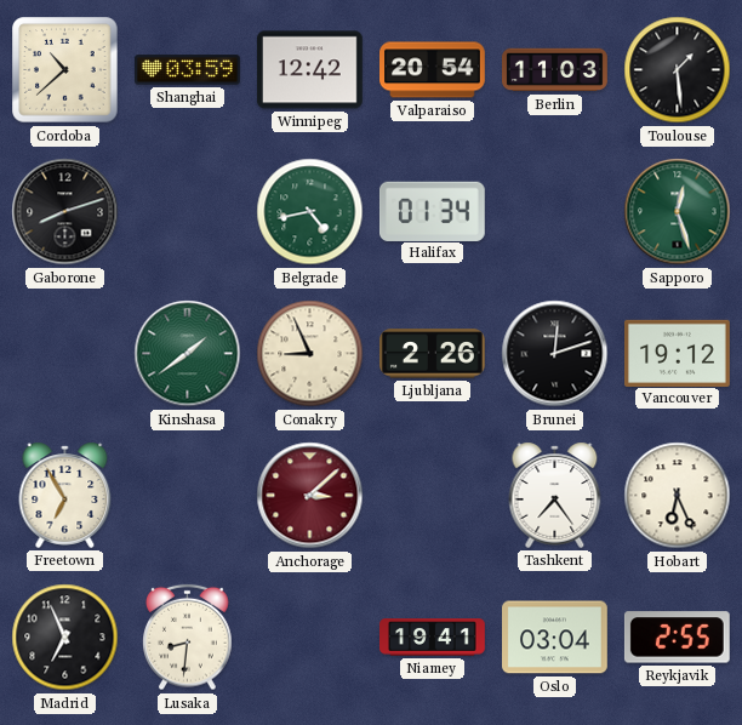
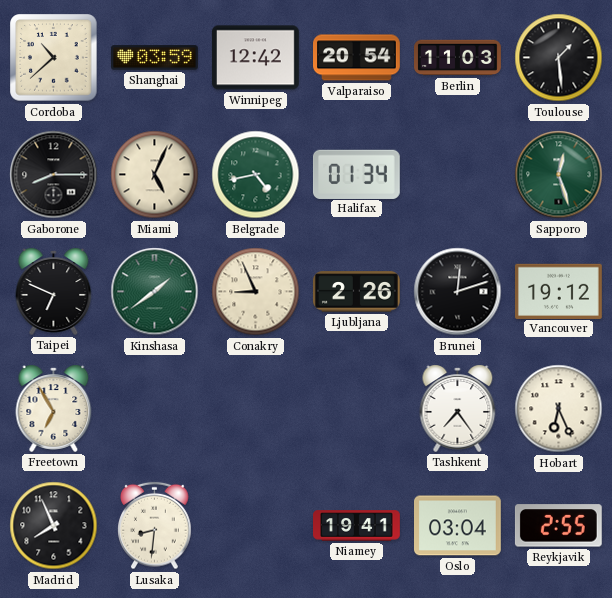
Gaborone: 8:12 -> 8:15
Miami: none -> 5:04
Taipei: none -> 6:49
Anchorage: 3:08 -> none
Madrid: 6:56 -> 7:56
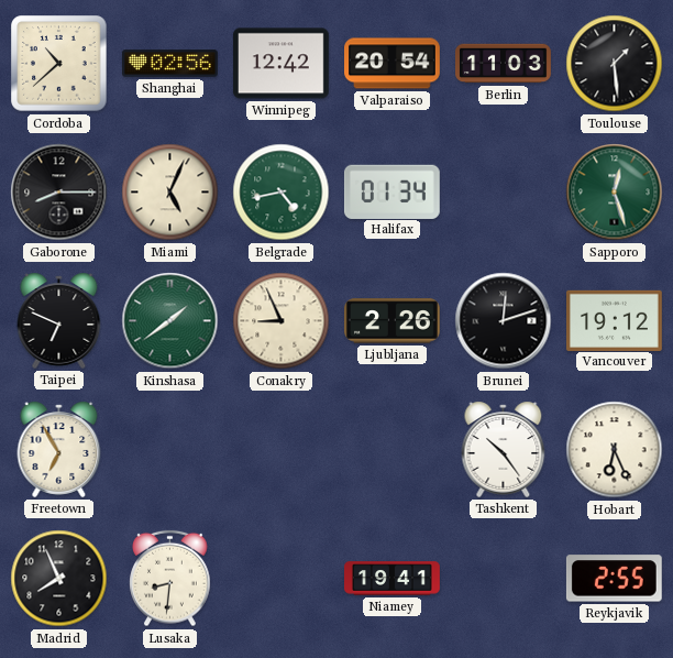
Shanghai: 03:59 -> 02:56
Tashkent: 7:24 -> 10:24
Oslo: 03:04 -> none
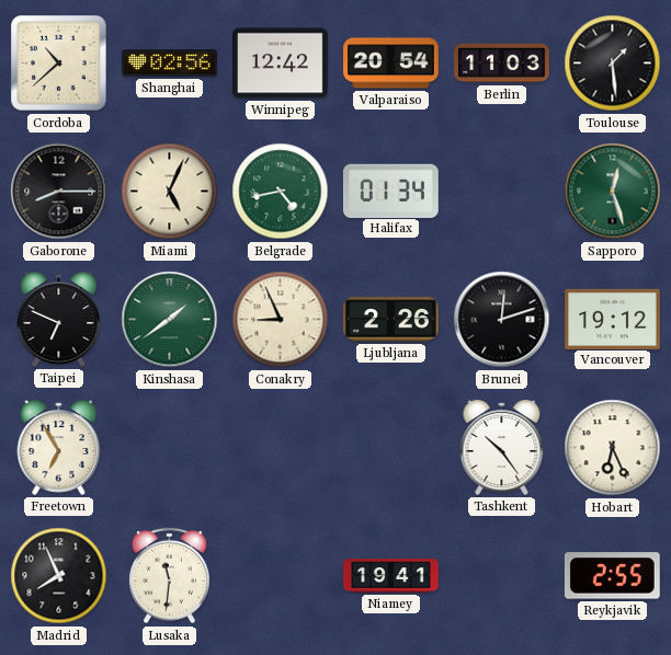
Lusaka: 8:31 -> 11:31
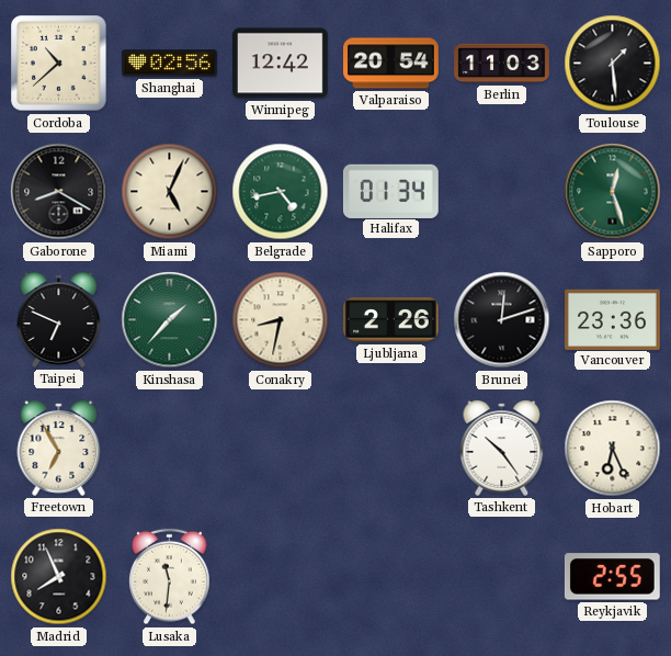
Gaborone: 8:15 -> 8:20
Kinshasa: 1:39 -> 1:37
Conakry: 8:56 -> 8:32
Vancouver: 19:12 -> 23:36
Niamey: 19:41 -> none
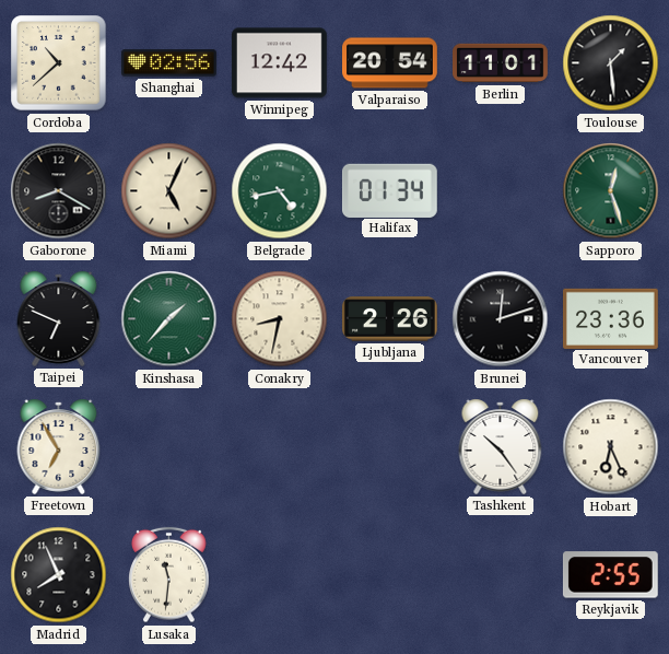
Berlin: 11:03 -> 11:01
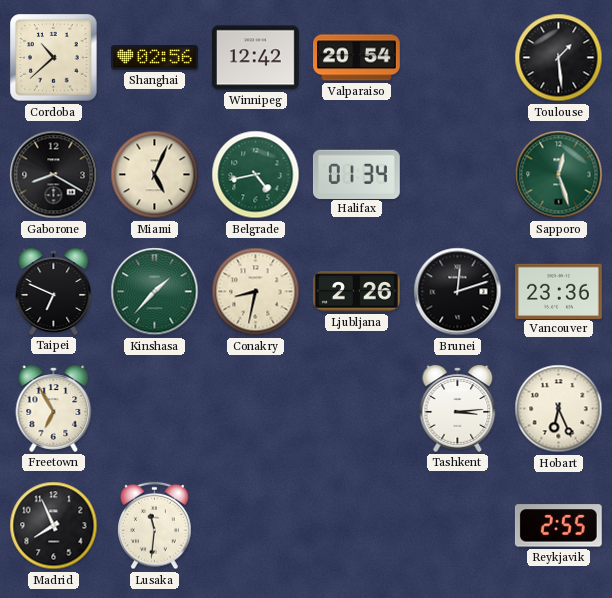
Berlin: 11:01 -> none
Tashkent: 10:24 -> 3:14
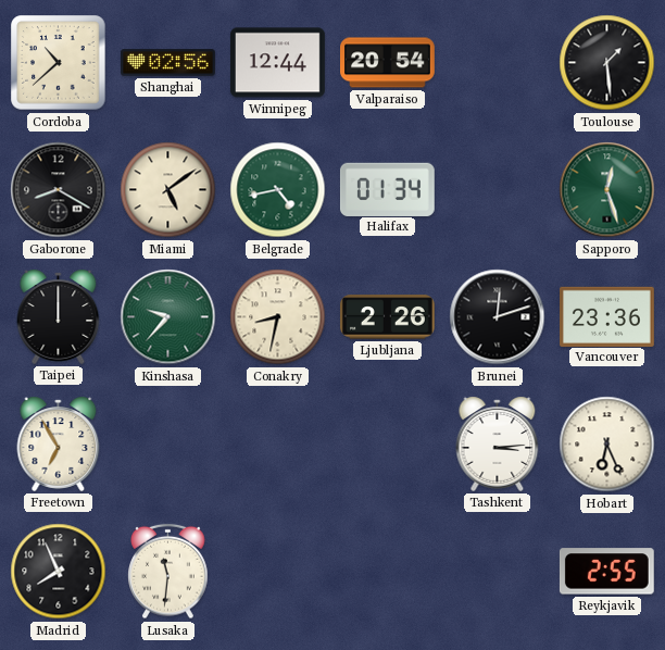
Winnipeg: 12:42 -> 12:44
Miami: 5:04 -> 5:09
Taipei: 6:49 -> 12:00
Kinshasa: 1:37 -> 9:37
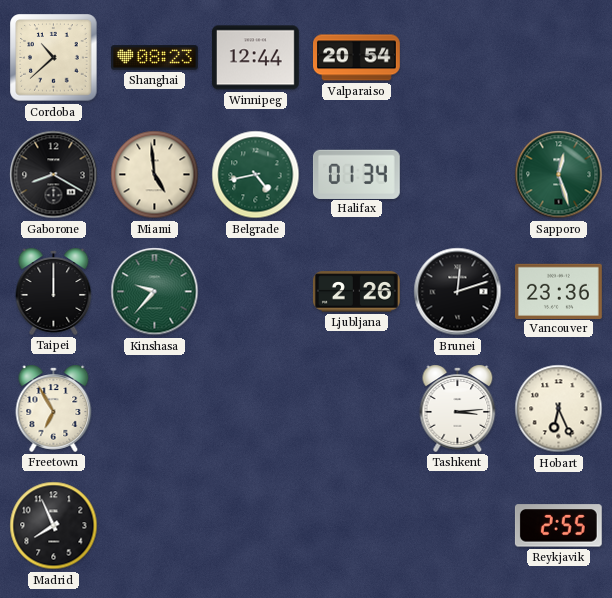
Shanghai: 02:56 -> 08:23
Toulouse: 1:29 -> none
Miami: 5:09 -> 4:59
Conakry: 8:32 -> none
Lusaka: 11:31 -> none
